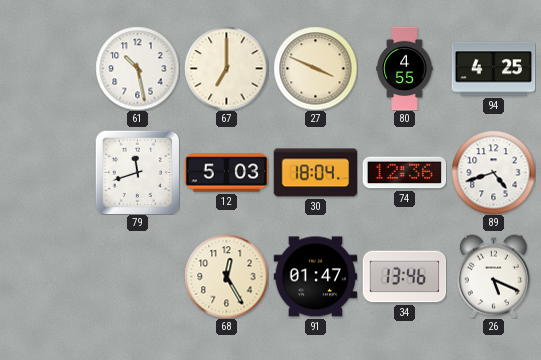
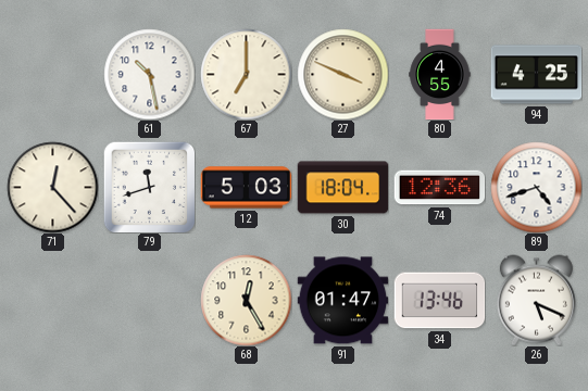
71: none -> 12:23
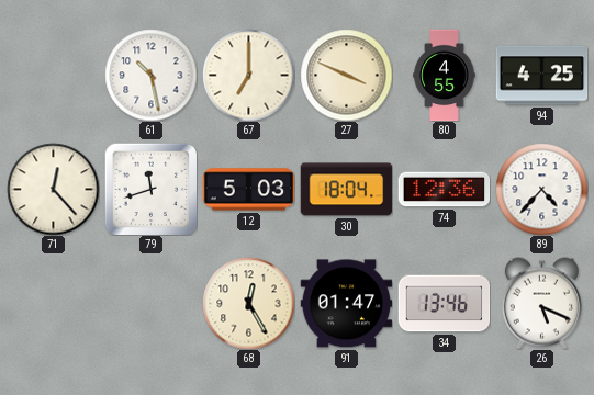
89: 4:42 -> 4:37
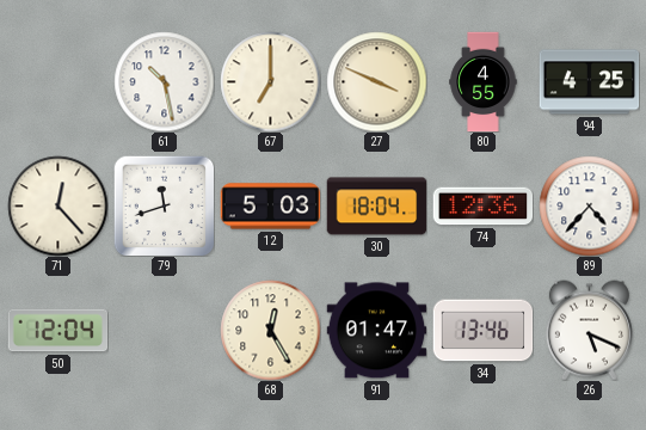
50: none -> 12:04
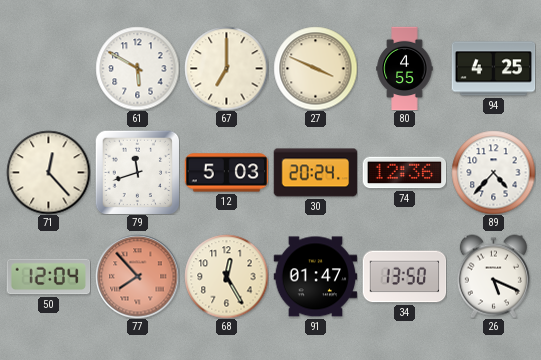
61: 10:28 -> 5:50
30: 18:04 -> 20:24
77: none -> 7:53
34: 13:46 -> 13:50
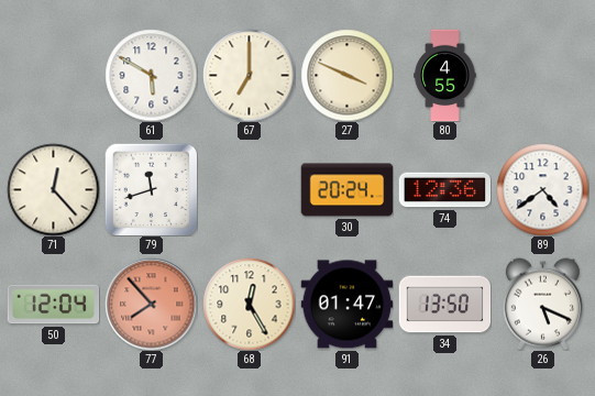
94: 4:25 -> none
12: 5:03 -> none
89: 4:37 -> 4:39
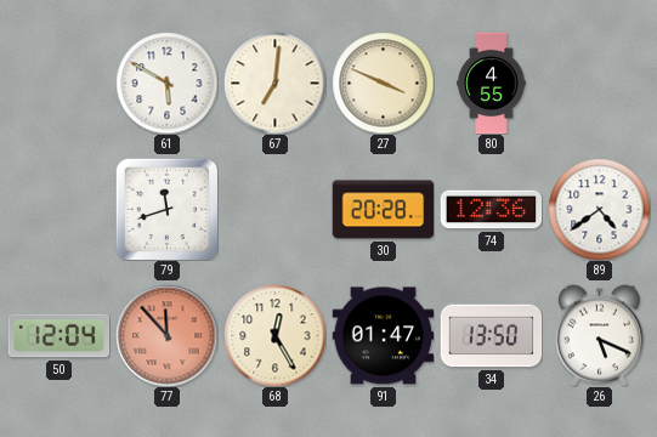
67: 7:00 -> 7:01
71: 12:23 -> none
30: 20:24 -> 20:28
77: 7:53 -> 11:53
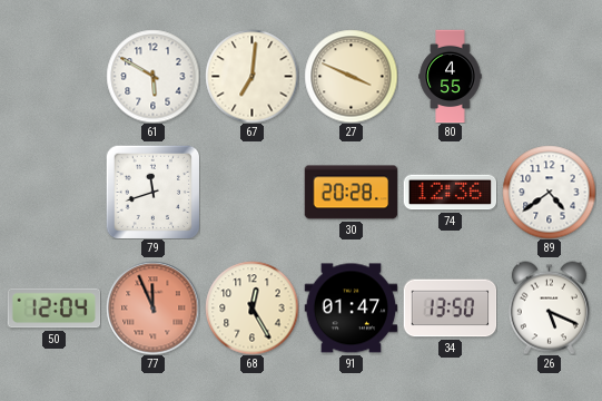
77: 11:53 -> 11:56
